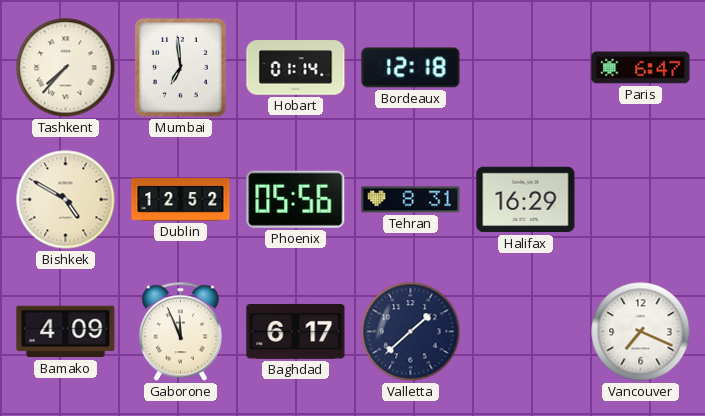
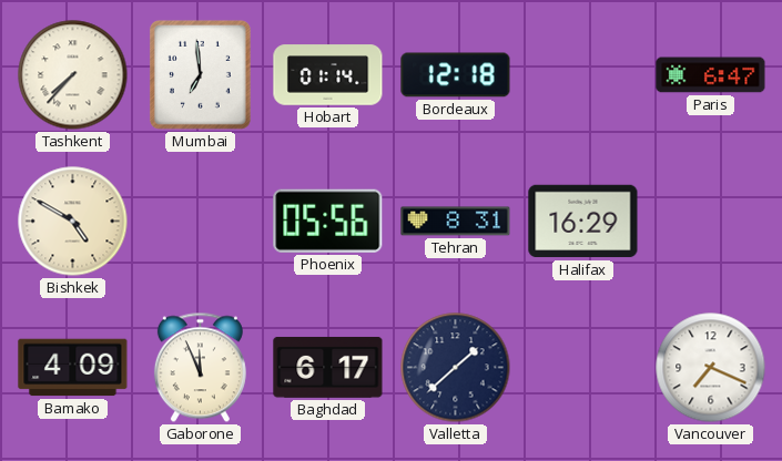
Dublin: 12:52 -> none
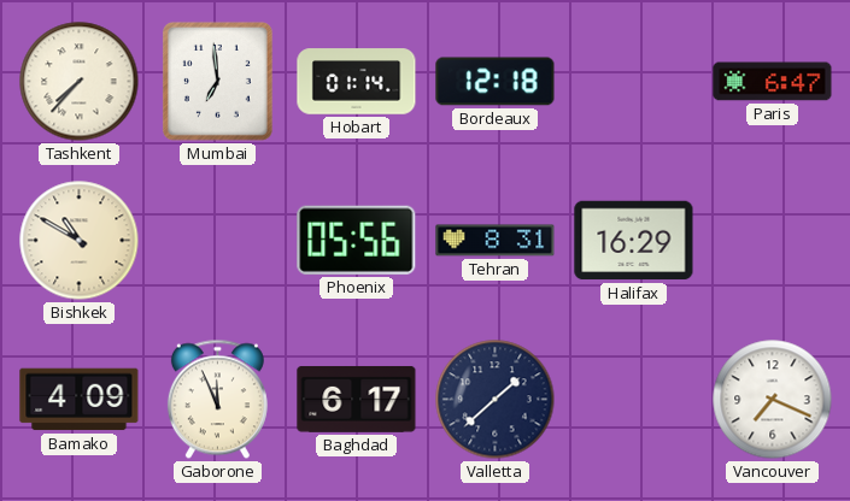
Bishkek: 4:50 -> 10:50
